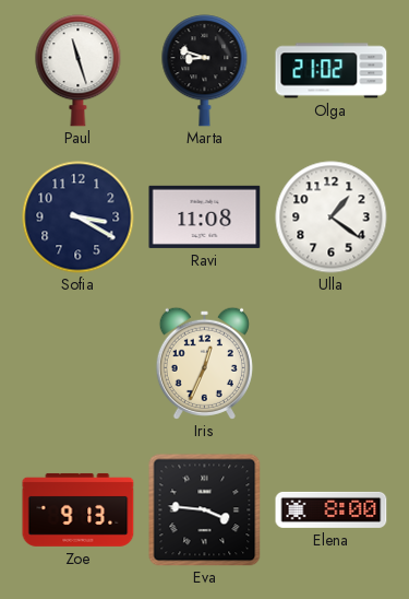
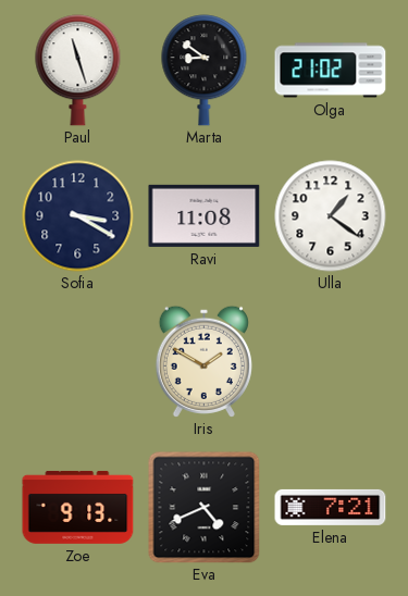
Marta: 8:48 -> 8:51
Iris: 12:34 -> 1:50
Eva: 3:46 -> 4:41
Elena: 8:00 -> 7:21
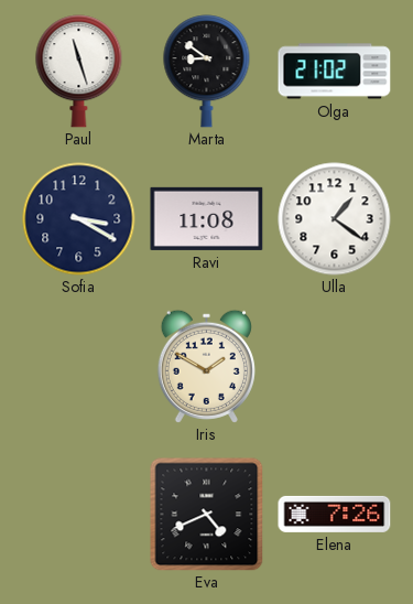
Zoe: 9:13 -> none
Elena: 7:21 -> 7:26
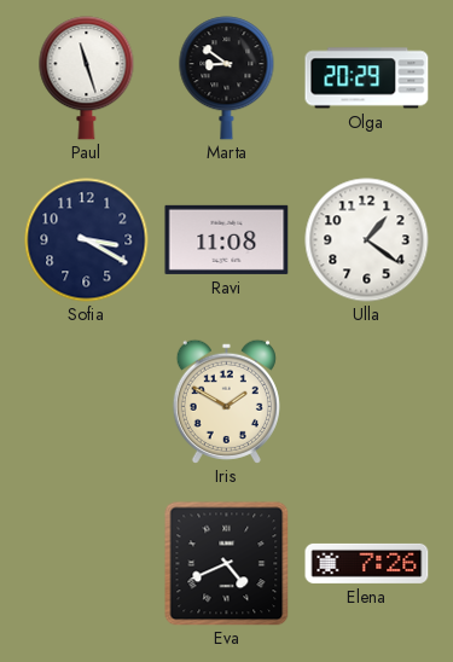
Olga: 21:02 -> 20:29
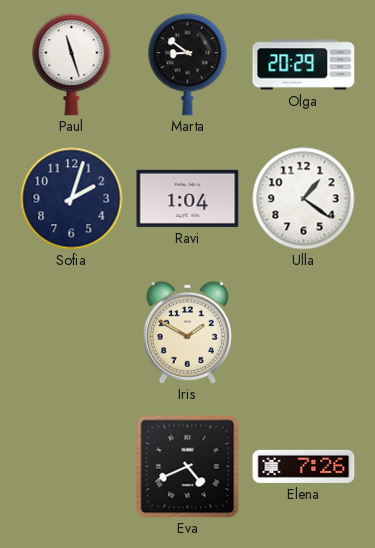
Sofia: 3:20 -> 2:03
Ravi: 11:08 -> 1:04
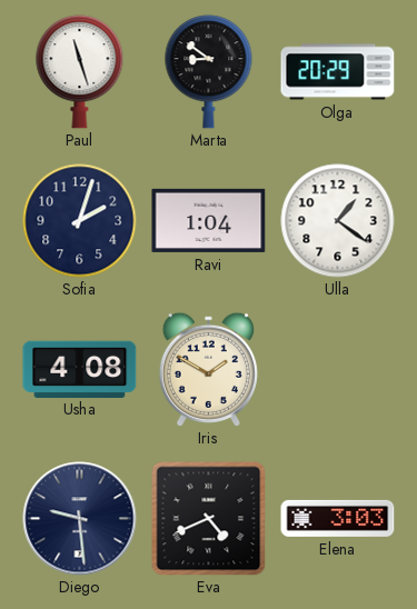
Usha: none -> 4:08
Diego: none -> 9:29
Elena: 7:26 -> 3:03
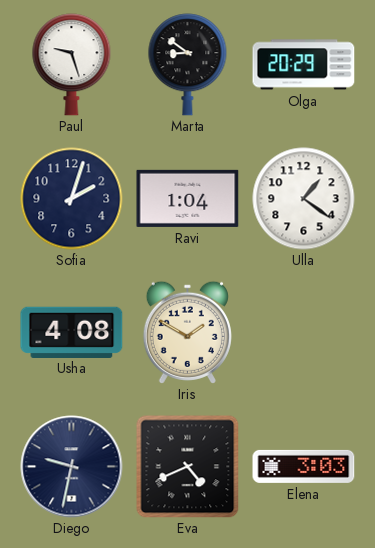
Paul: 11:27 -> 9:27
Diego: 9:29 -> 9:32
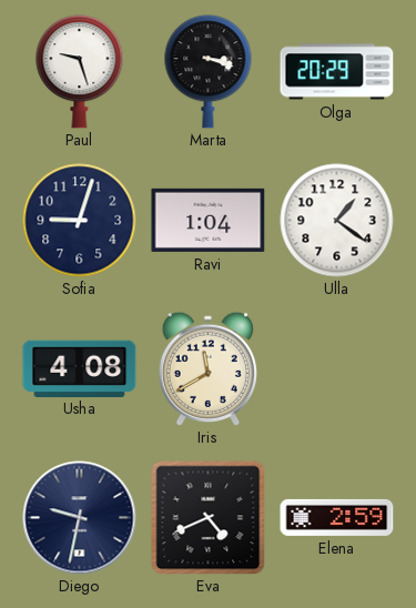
Marta: 8:51 -> 3:18
Sofia: 2:03 -> 9:03
Iris: 1:50 -> 11:40
Elena: 3:03 -> 2:59
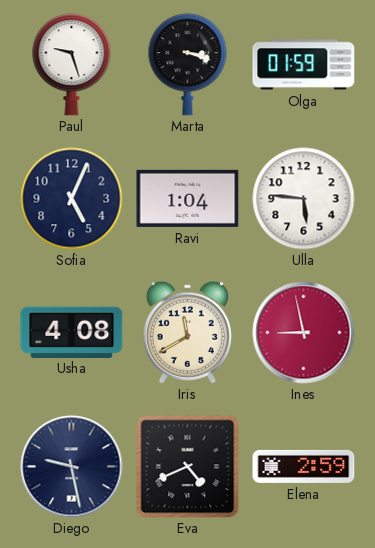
Olga: 20:29 -> 01:59
Sofia: 9:03 -> 5:04
Ulla: 1:21 -> 5:46
Ines: none -> 8:58
Diego: 9:32 -> 9:28
